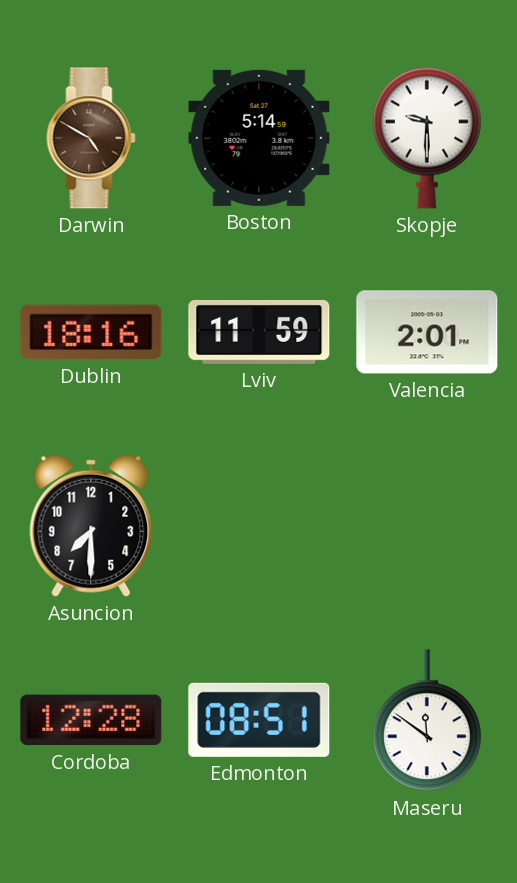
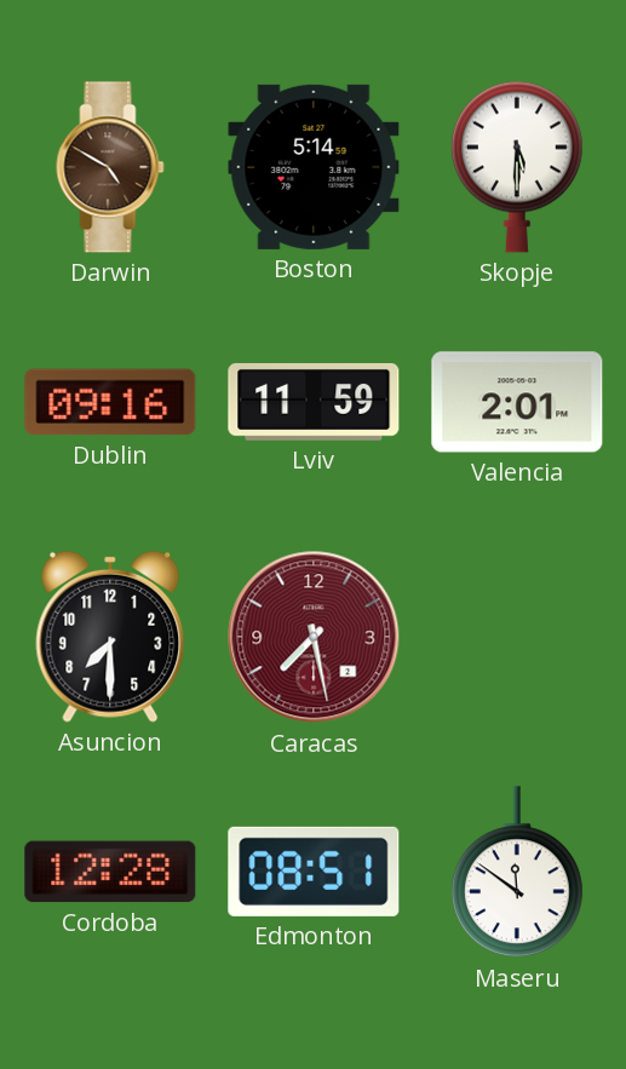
Skopje: 9:30 -> 5:30
Dublin: 18:16 -> 09:16
Caracas: none -> 7:28
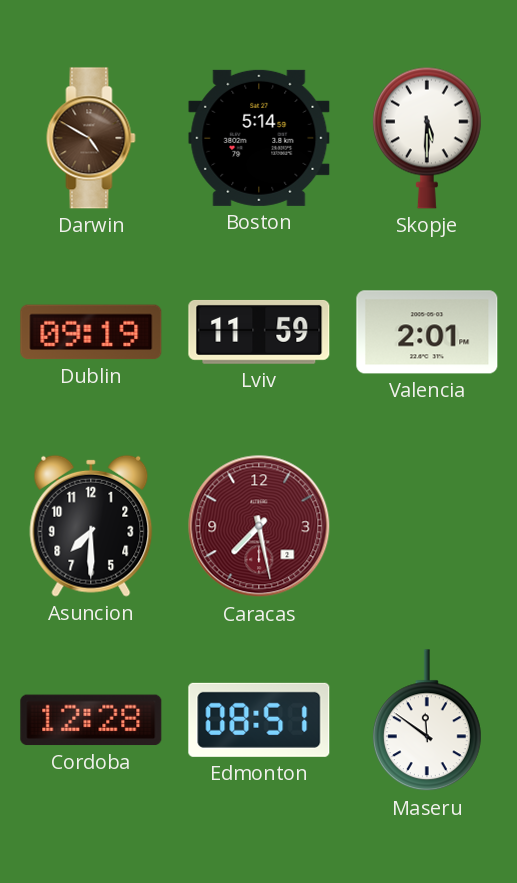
Dublin: 09:16 -> 09:19
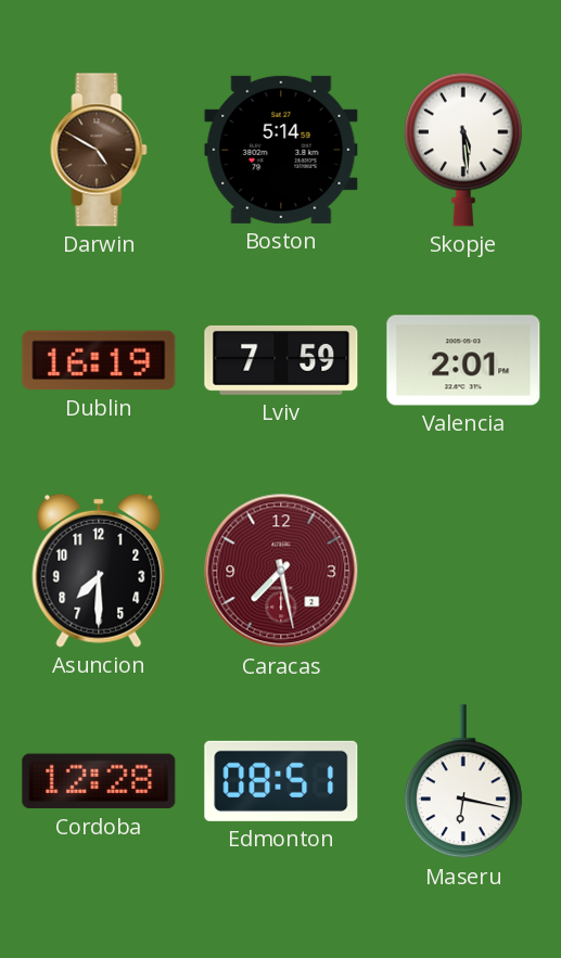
Skopje: 5:30 -> 5:29
Dublin: 09:19 -> 16:19
Lviv: 11:59 -> 7:59
Maseru: 11:51 -> 6:17
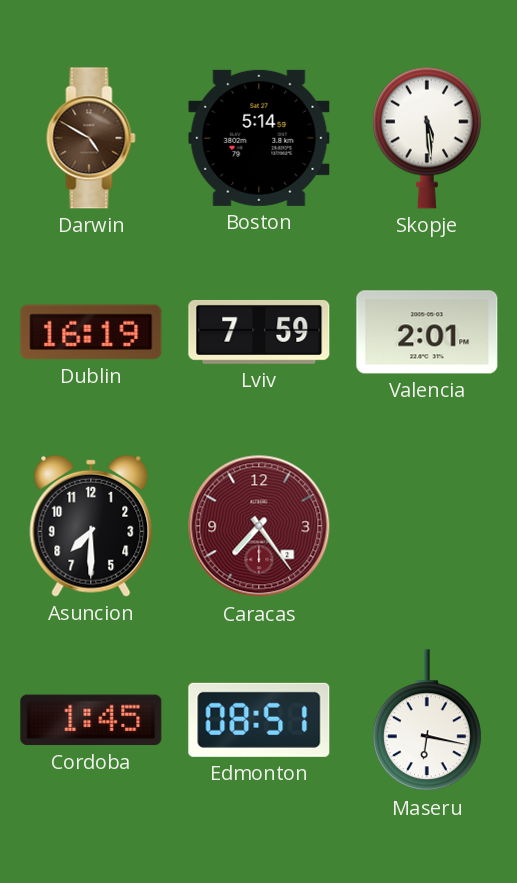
Caracas: 7:28 -> 7:24
Cordoba: 12:28 -> 1:45
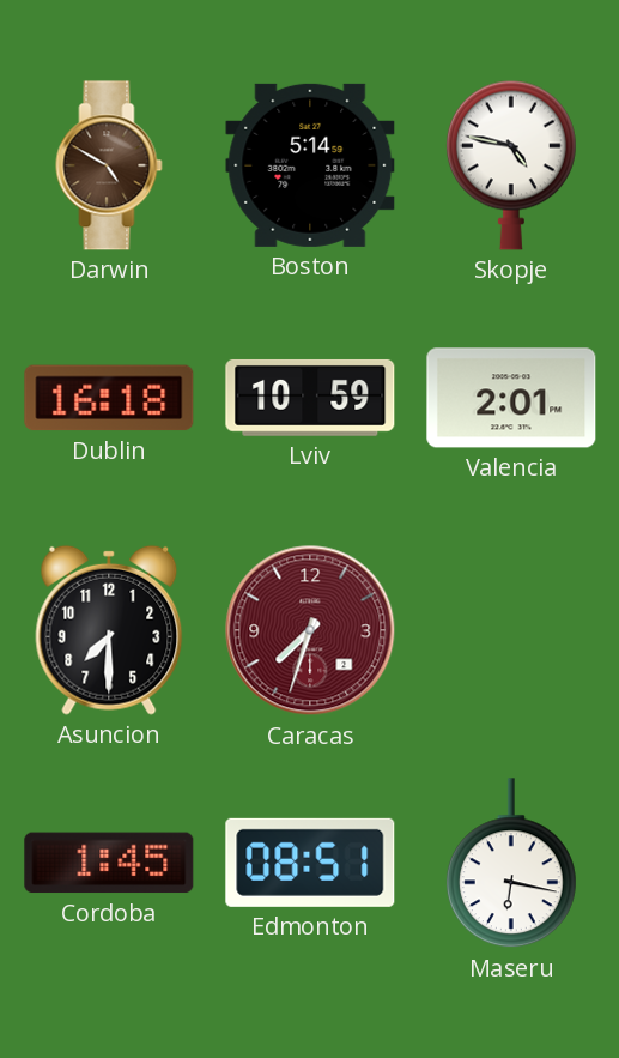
Skopje: 5:29 -> 4:47
Dublin: 16:19 -> 16:18
Lviv: 7:59 -> 10:59
Caracas: 7:24 -> 7:33
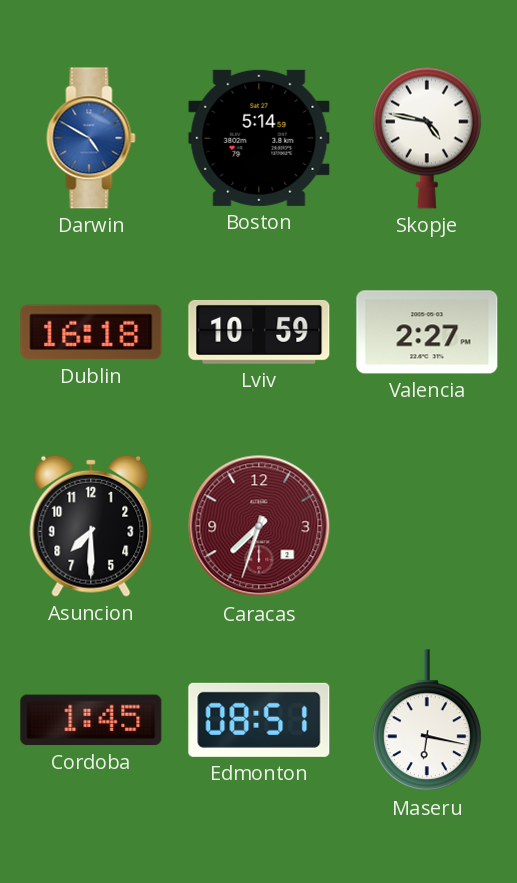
Darwin dial: brown -> blue
Valencia: 2:01 -> 2:27
